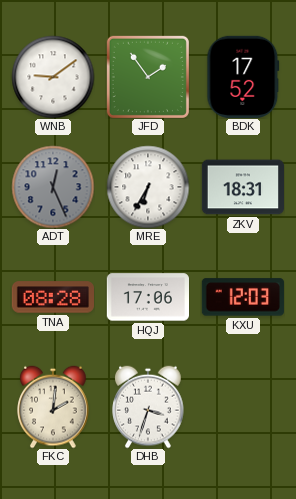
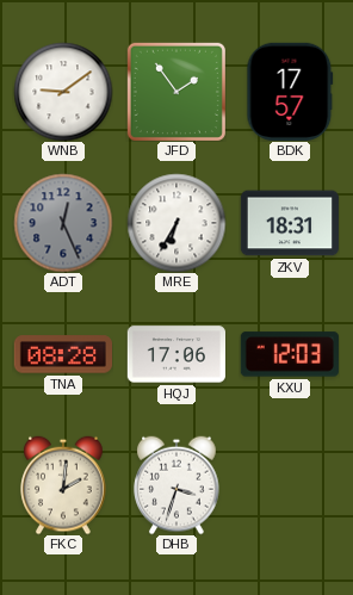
BDK: 17:52 -> 17:57
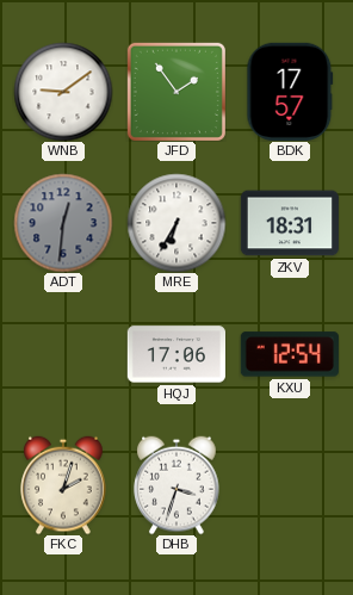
ADT: 12:26 -> 12:31
TNA: 08:28 -> none
KXU: 12:03 -> 12:54
FKC: 2:01 -> 2:03
